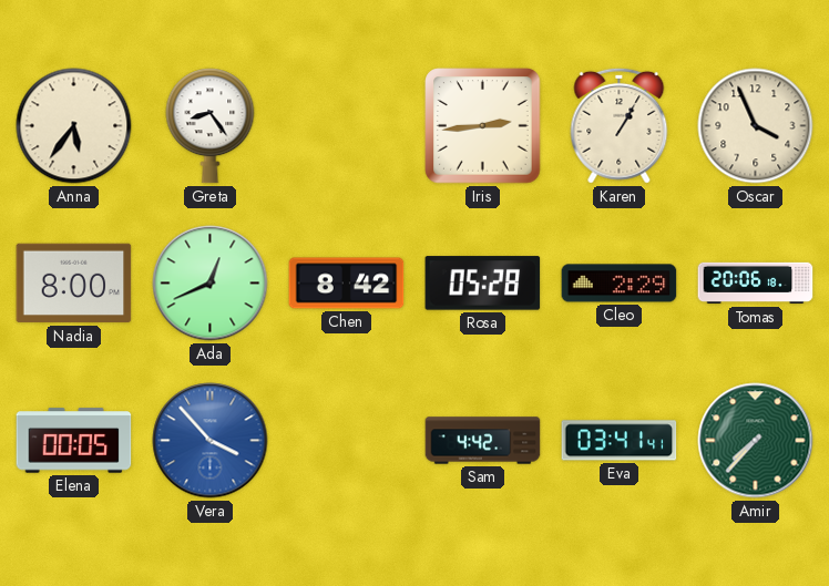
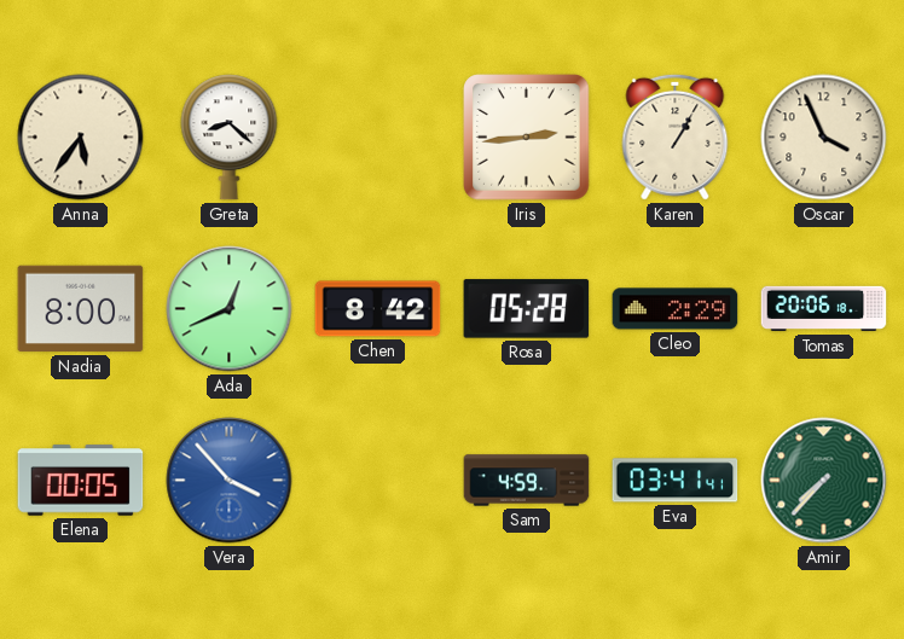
Greta: 8:24 -> 8:22
Sam: 4:42 -> 4:59
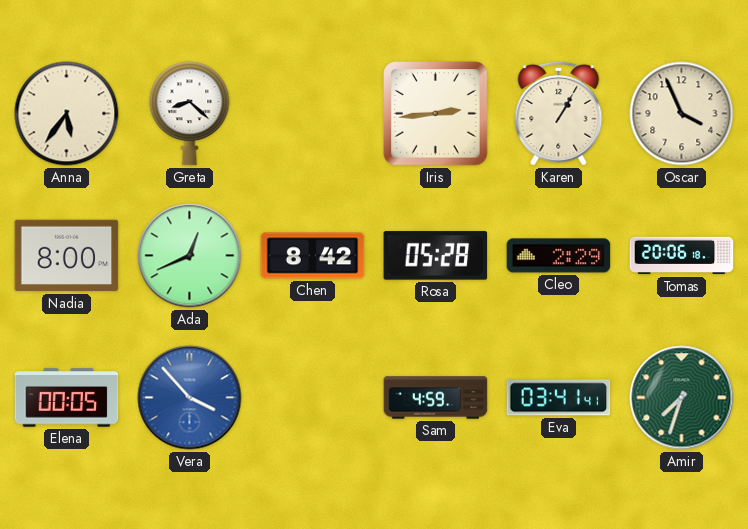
Amir: 7:37 -> 7:33
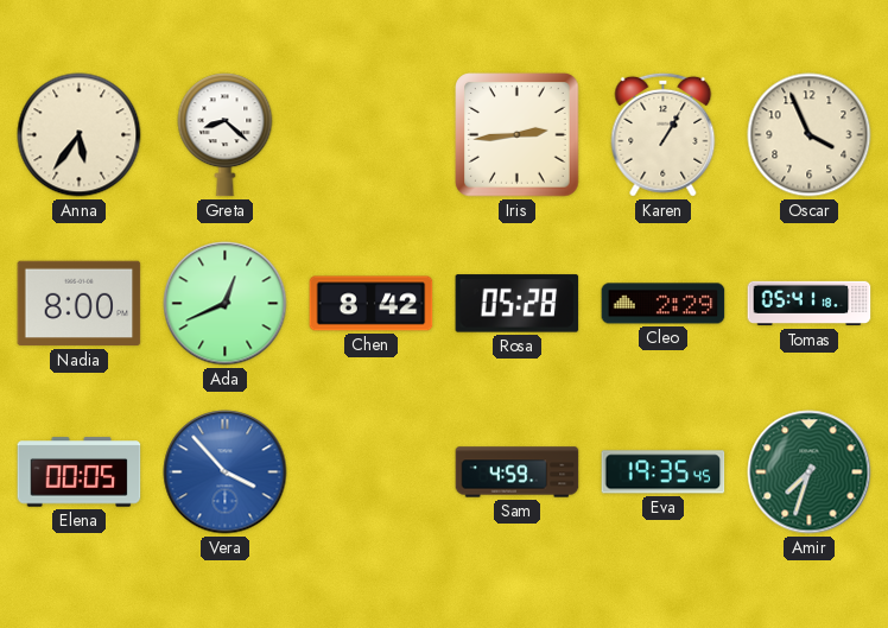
Tomas: 20:06 -> 05:41
Eva: 03:41 -> 19:35
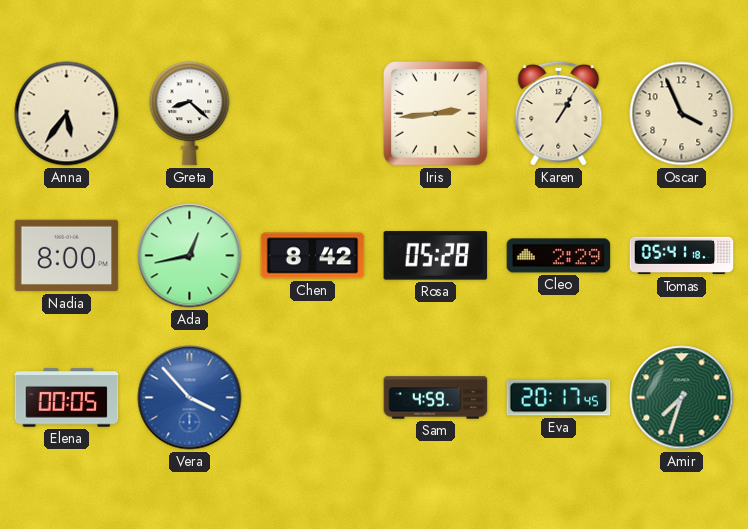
Ada: 12:41 -> 12:43
Eva: 19:35 -> 20:17
